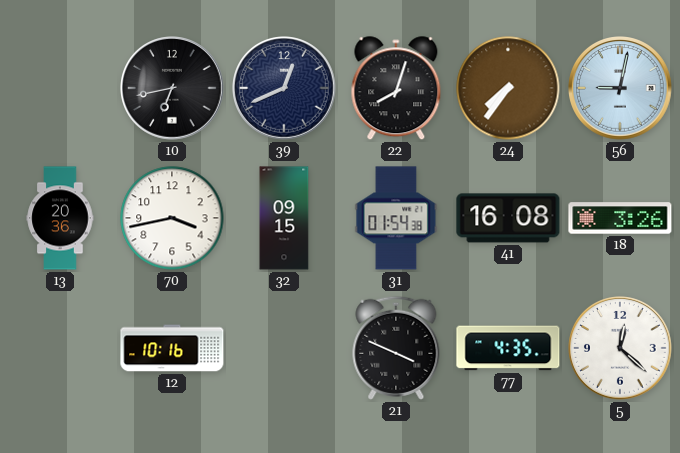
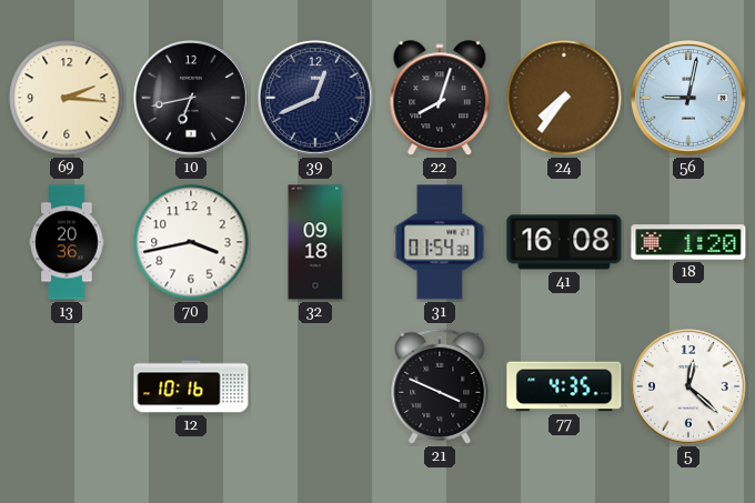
69: none -> 2:16
32: 09:15 -> 09:18
18: 3:26 -> 1:20
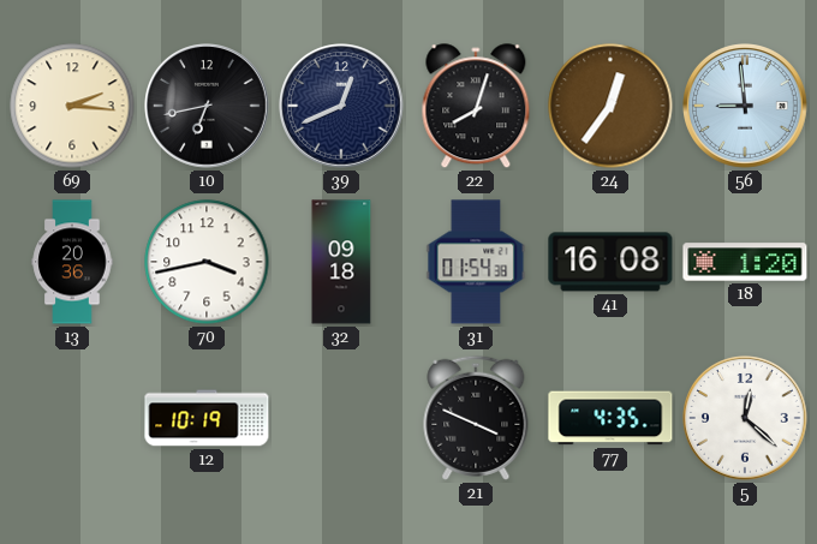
24: 7:36 -> 12:36
56: 9:02 -> 8:59
12: 10:16 -> 10:19
